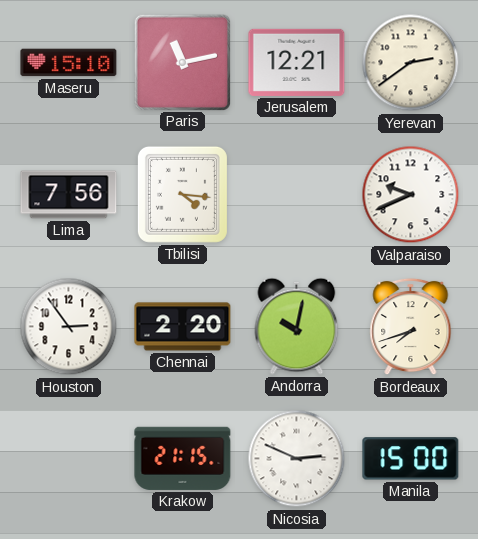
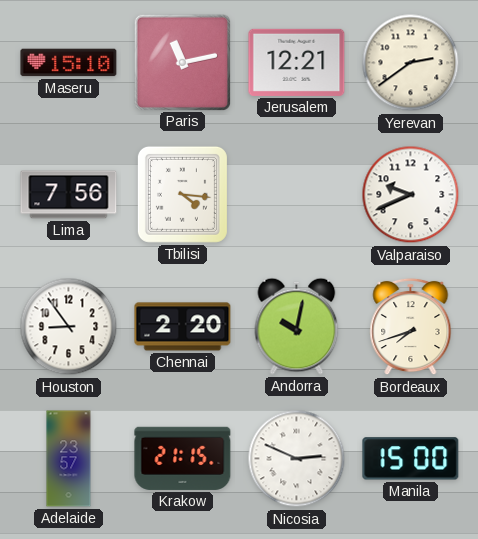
Houston: 2:54 -> 8:54
Adelaide: none -> 23:57
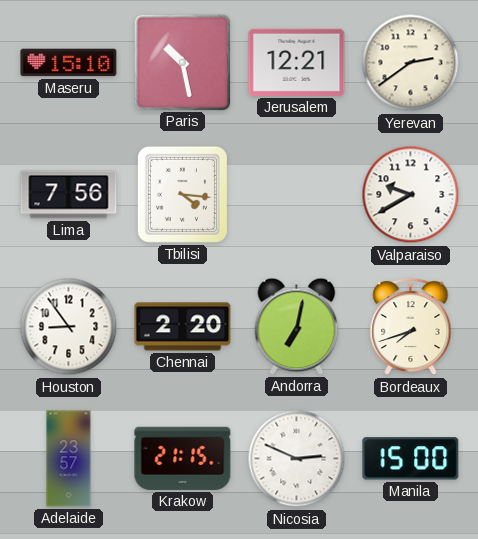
Paris: 11:13 -> 10:28
Valparaiso: 9:41 -> 9:40
Andorra: 10:02 -> 7:02
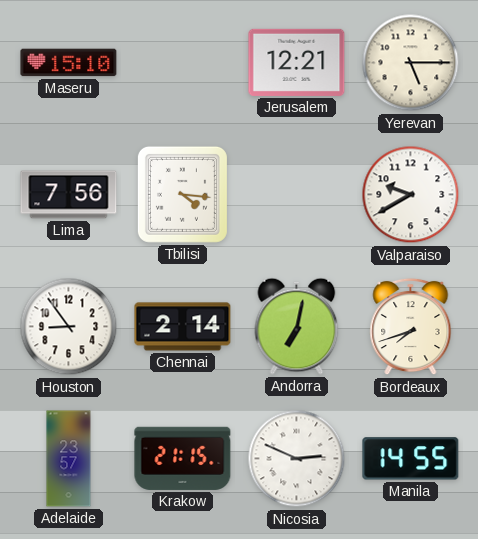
Paris: 10:28 -> none
Yerevan: 2:39 -> 5:15
Chennai: 2:20 -> 2:14
Manila: 15:00 -> 14:55
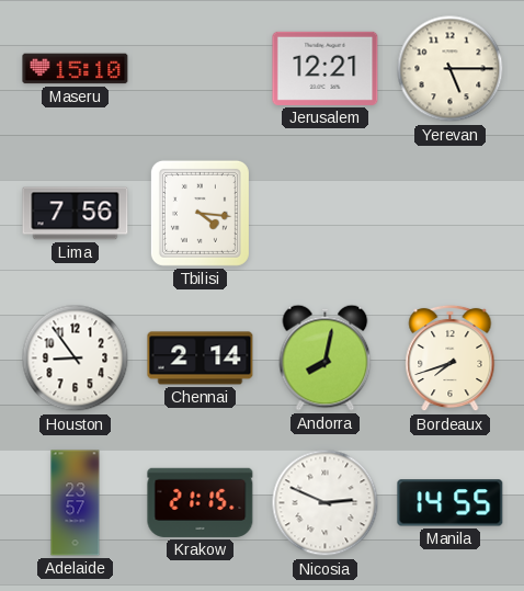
Valparaiso: 9:40 -> none
Andorra: 7:02 -> 8:02
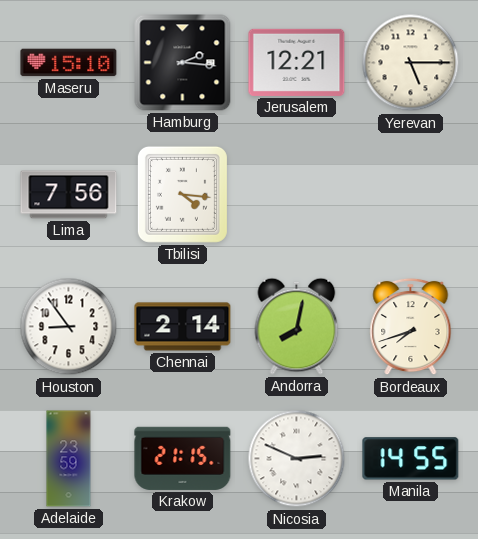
Hamburg: none -> 2:16
Adelaide: 23:57 -> 23:59
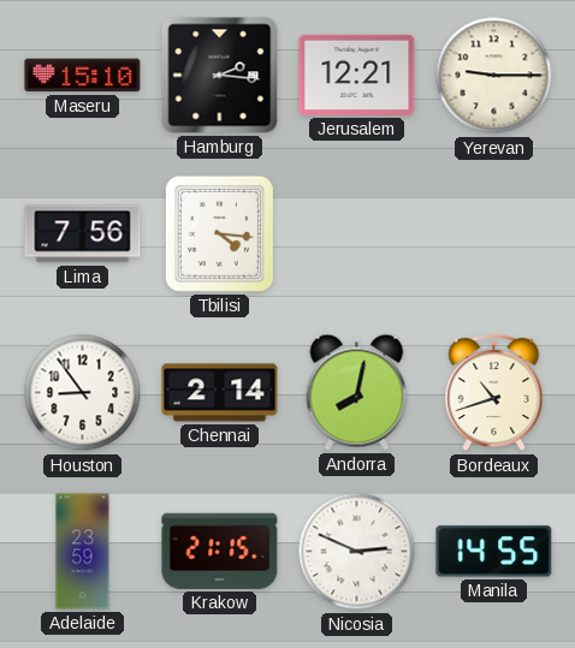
Yerevan: 5:15 -> 9:15
Bordeaux: 7:42 -> 10:42
